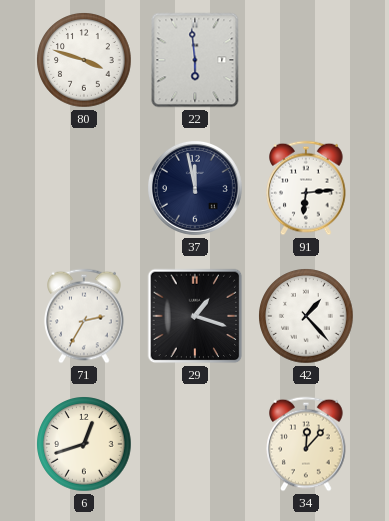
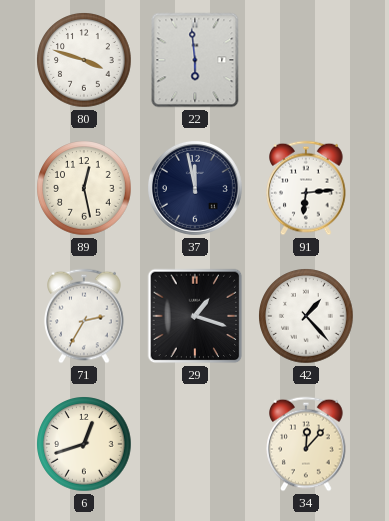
89: none -> 12:28
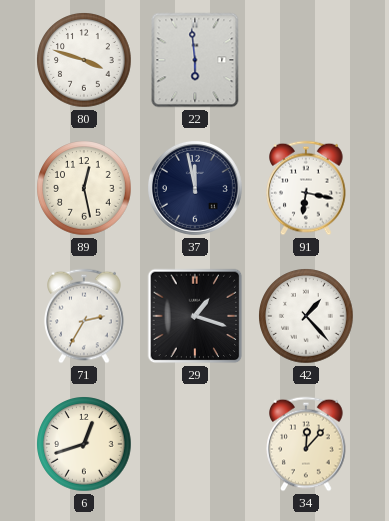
91: 6:14 -> 6:17
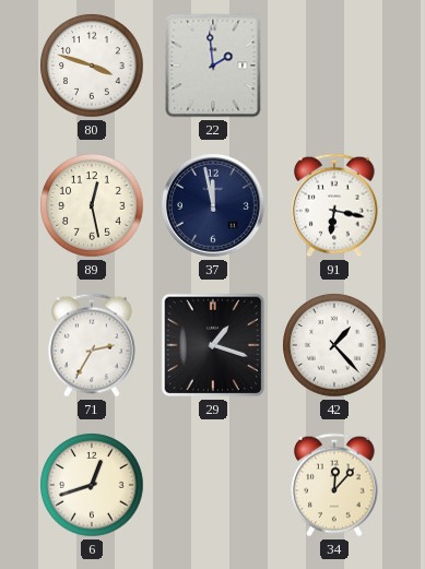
22: 5:59 -> 1:59
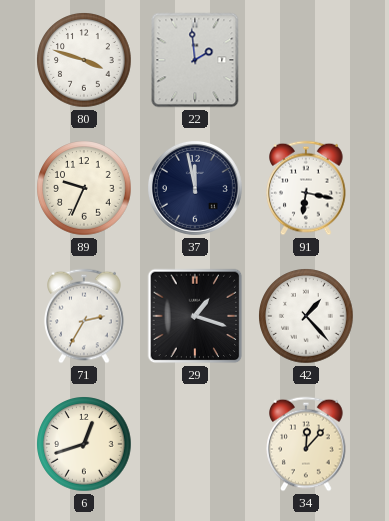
89: 12:28 -> 9:34
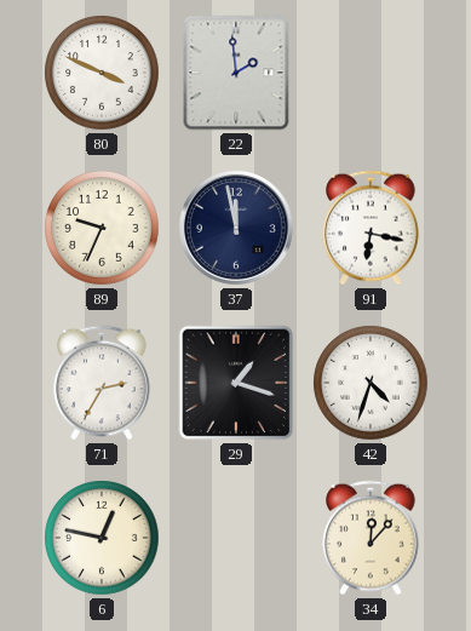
80: 3:48 -> 3:49
42: 1:23 -> 4:33
6: 12:42 -> 12:47
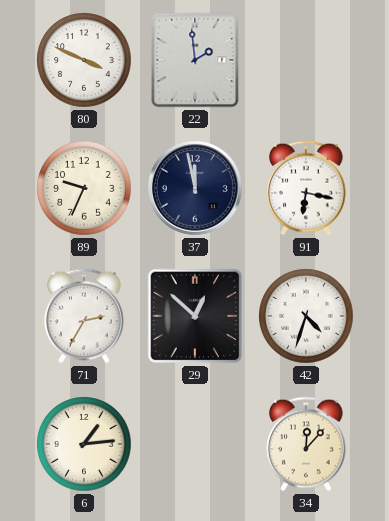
29: 1:18 -> 12:52
6: 12:47 -> 1:14
